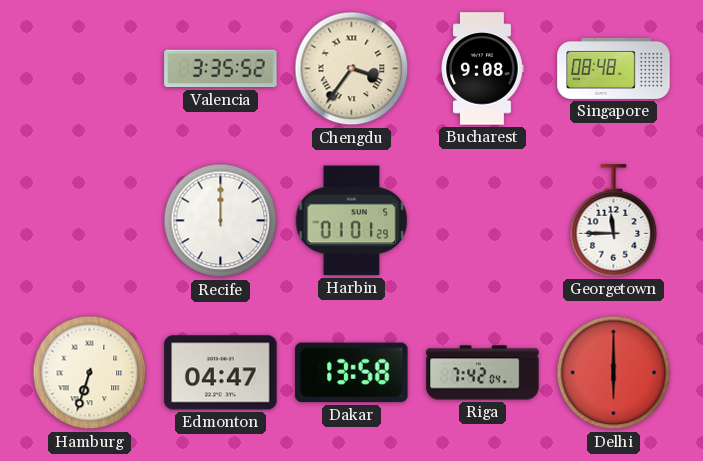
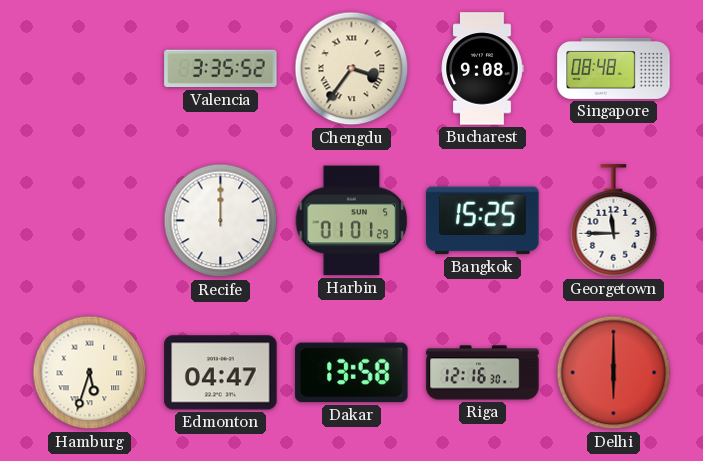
Bangkok: none -> 15:25
Hamburg: 6:33 -> 5:33
Riga: 7:42 -> 12:16
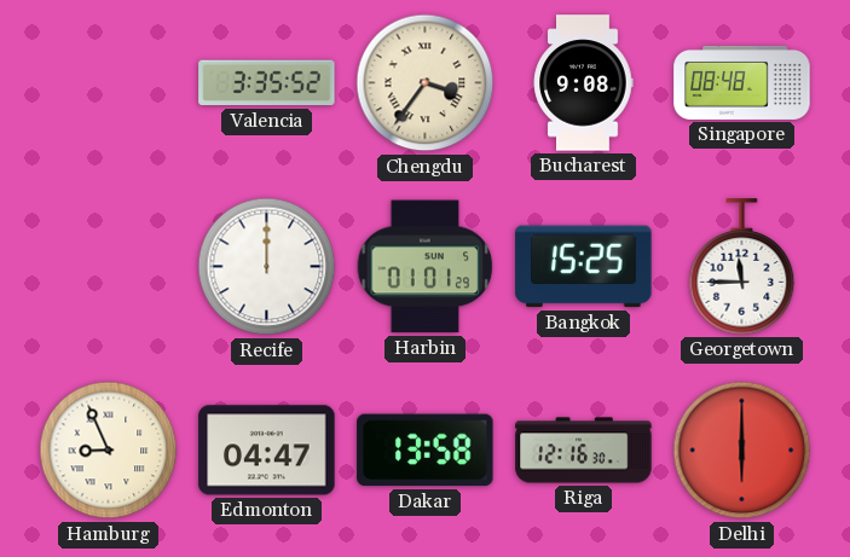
Hamburg: 5:33 -> 8:56
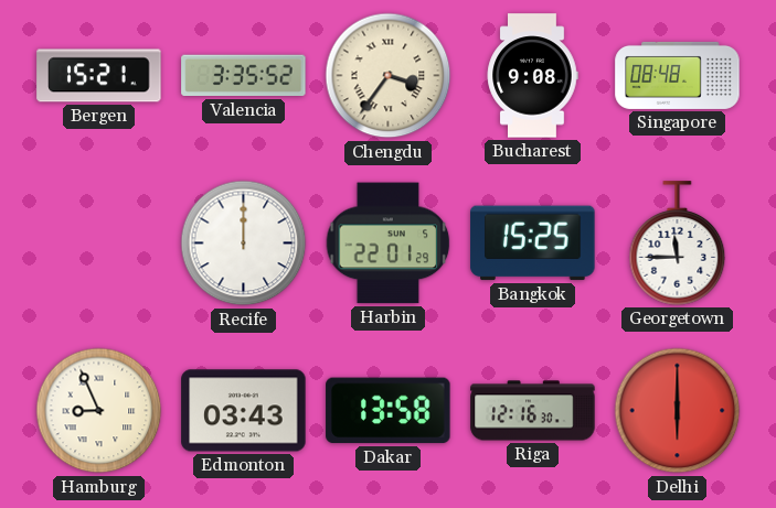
Bergen: none -> 15:21
Harbin: 01:01 -> 22:01
Edmonton: 04:47 -> 03:43
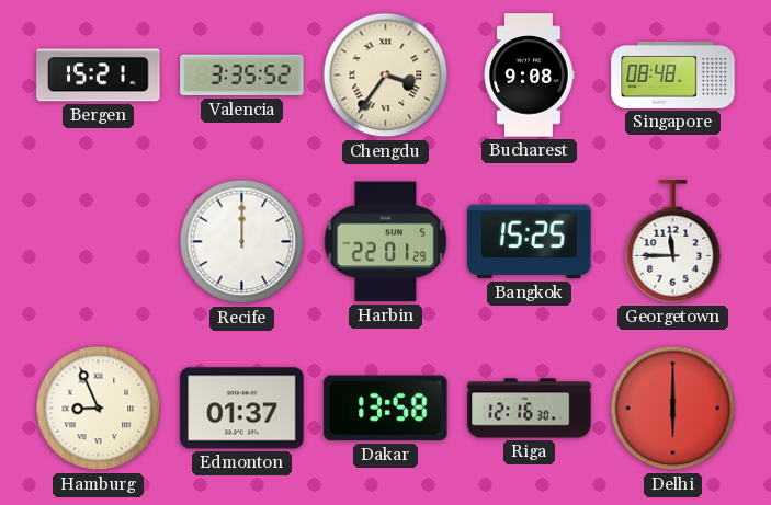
Edmonton: 03:43 -> 01:37
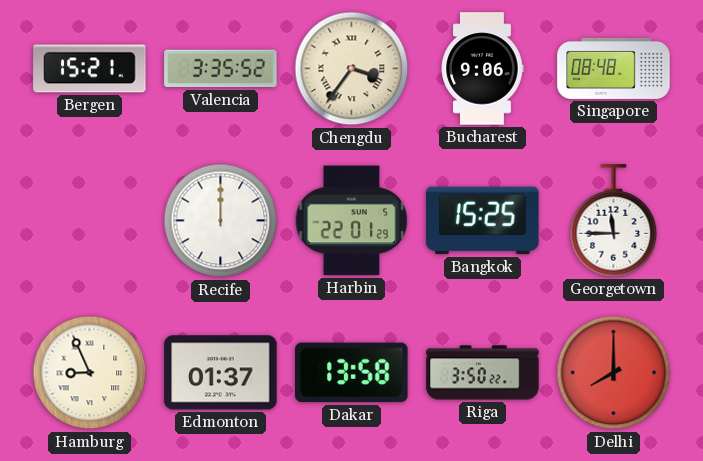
Bucharest: 9:08 -> 9:06
Riga: 12:16 -> 3:50
Delhi: 6:00 -> 8:00
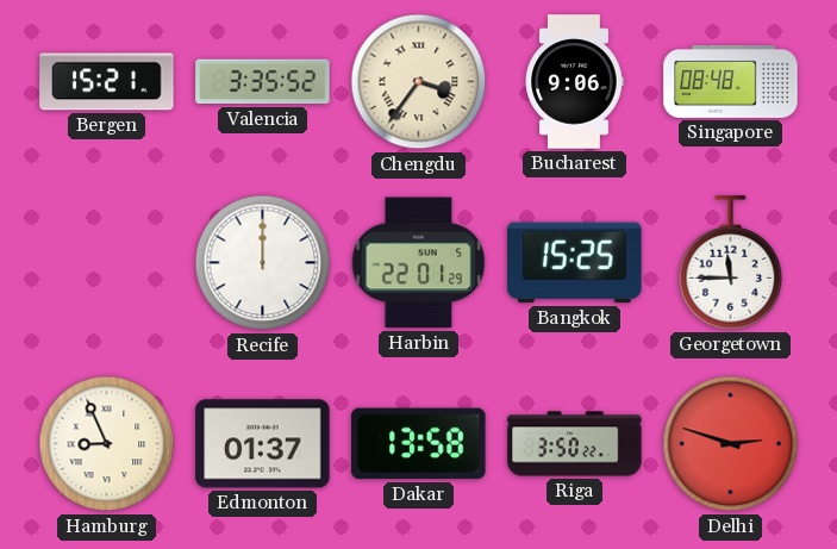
Delhi: 8:00 -> 2:48
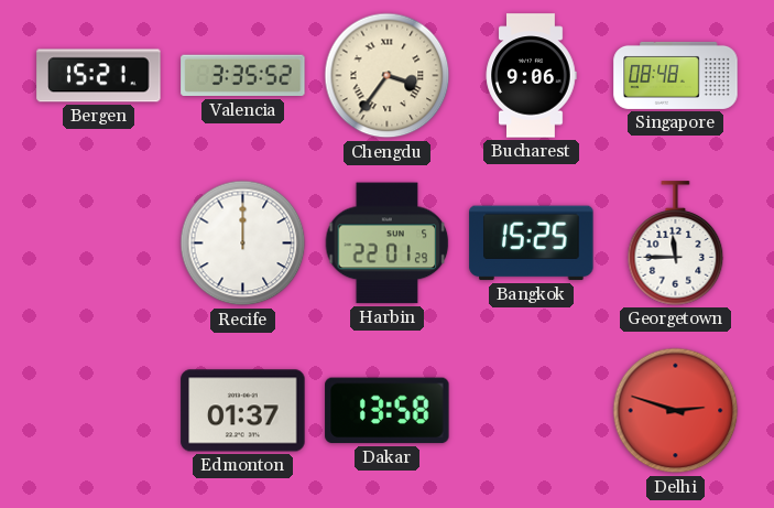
Hamburg: 8:56 -> none
Riga: 3:50 -> none
